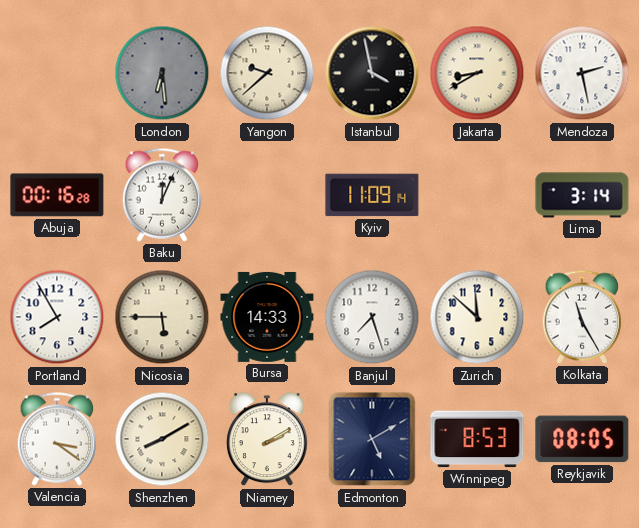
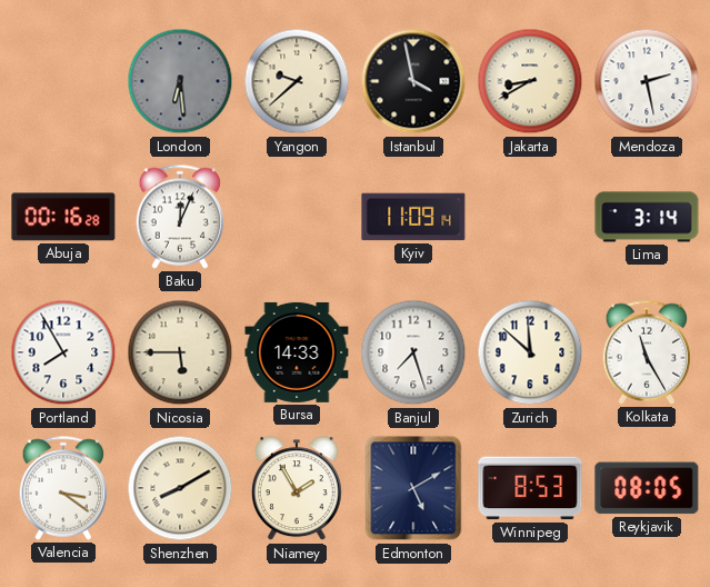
Niamey: 2:10 -> 1:55
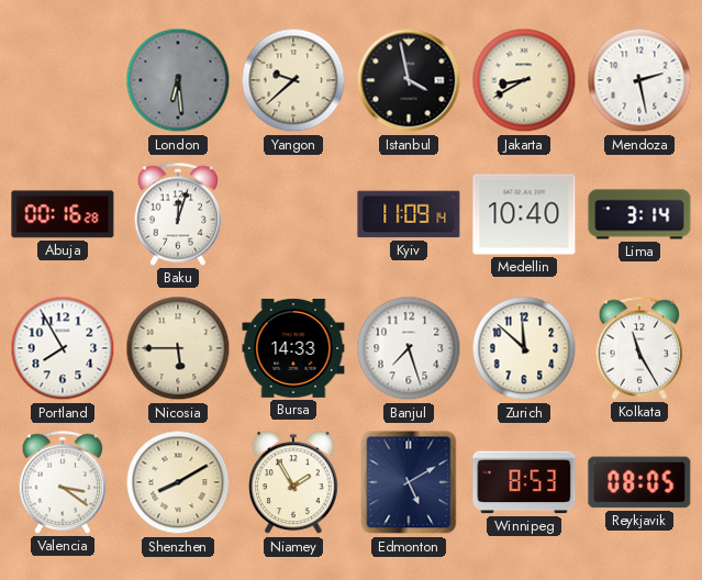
Baku: 12:04 -> 12:03
Medellin: none -> 10:40
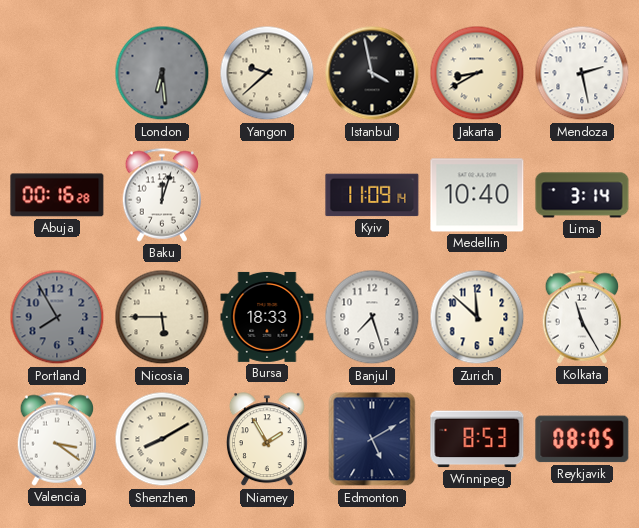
Portland dial: white -> grey
Bursa: 14:33 -> 18:33
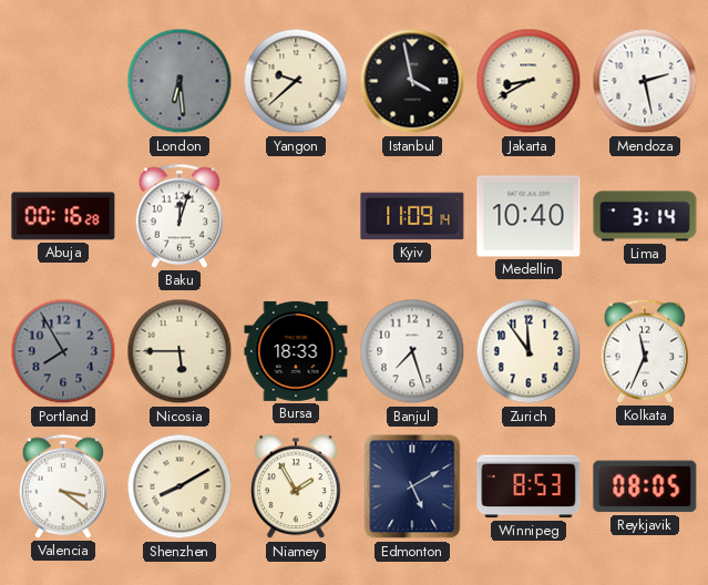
Zurich: 11:52 -> 11:54
Kolkata: 11:25 -> 11:34
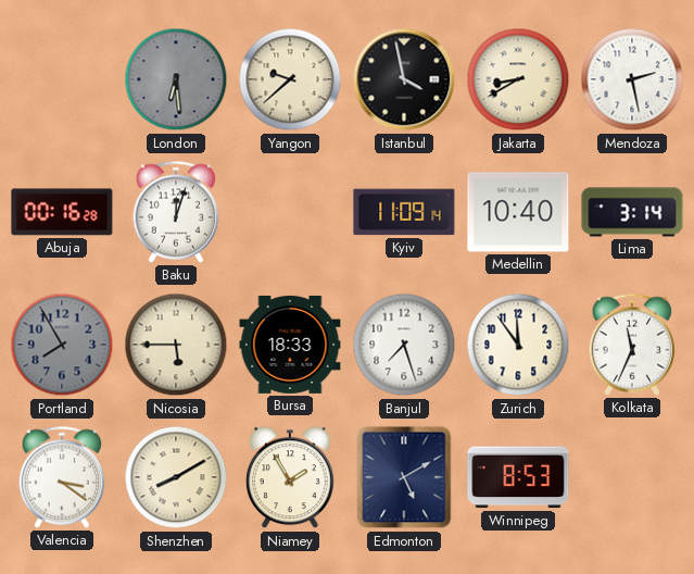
Reykjavik: 08:05 -> none
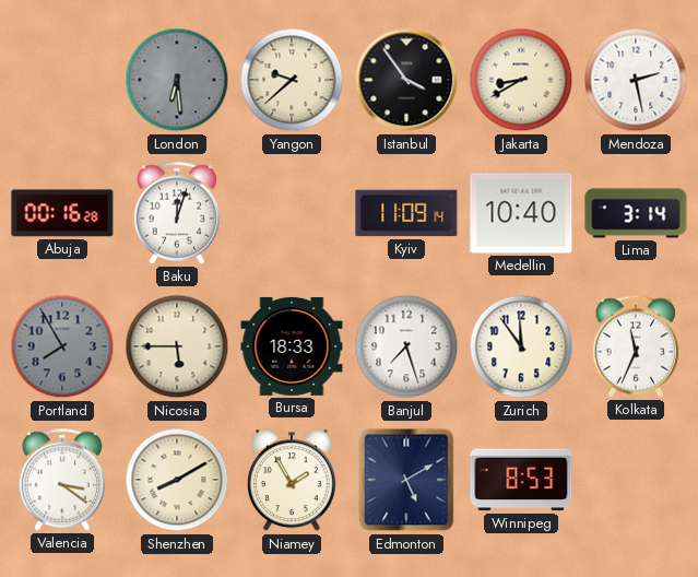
Istanbul: 3:58 -> 3:54
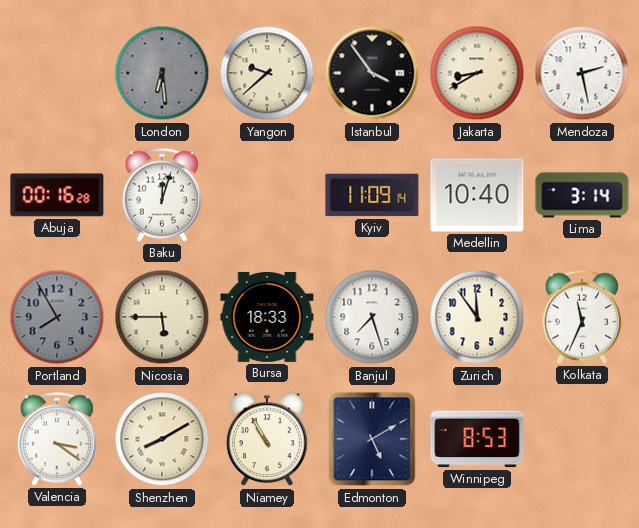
Niamey: 1:55 -> 10:55
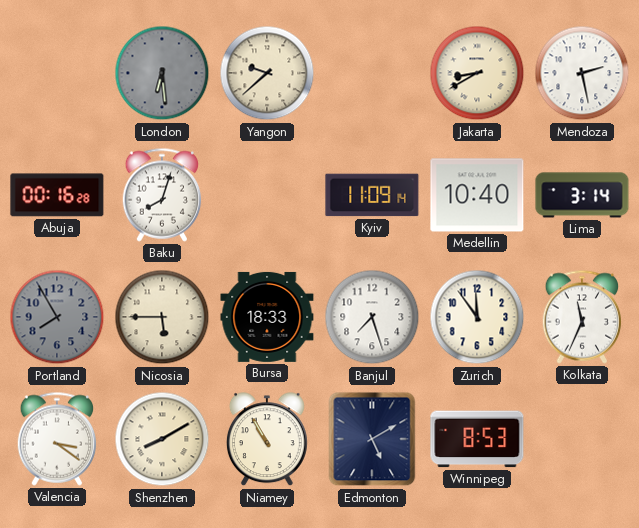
Istanbul: 3:54 -> none
Baku: 12:03 -> 8:03
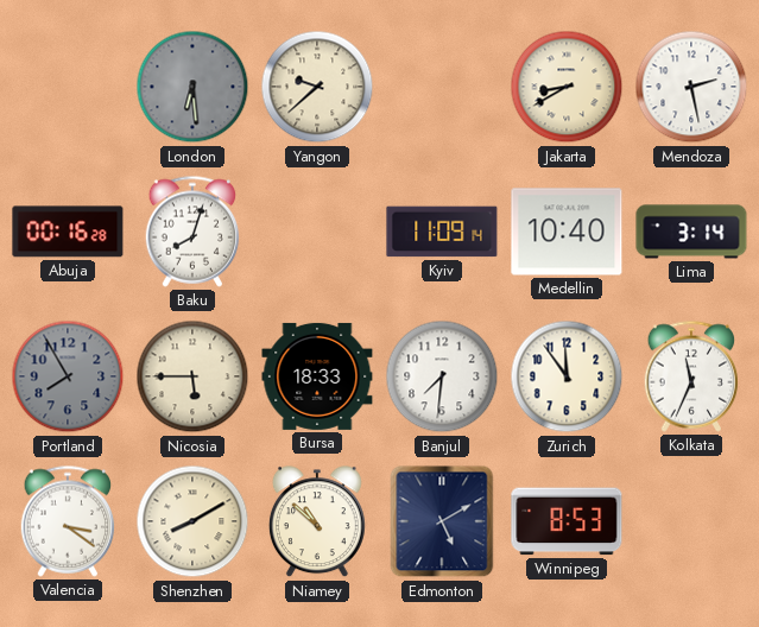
Banjul: 7:27 -> 7:31
Niamey: 10:55 -> 10:52
